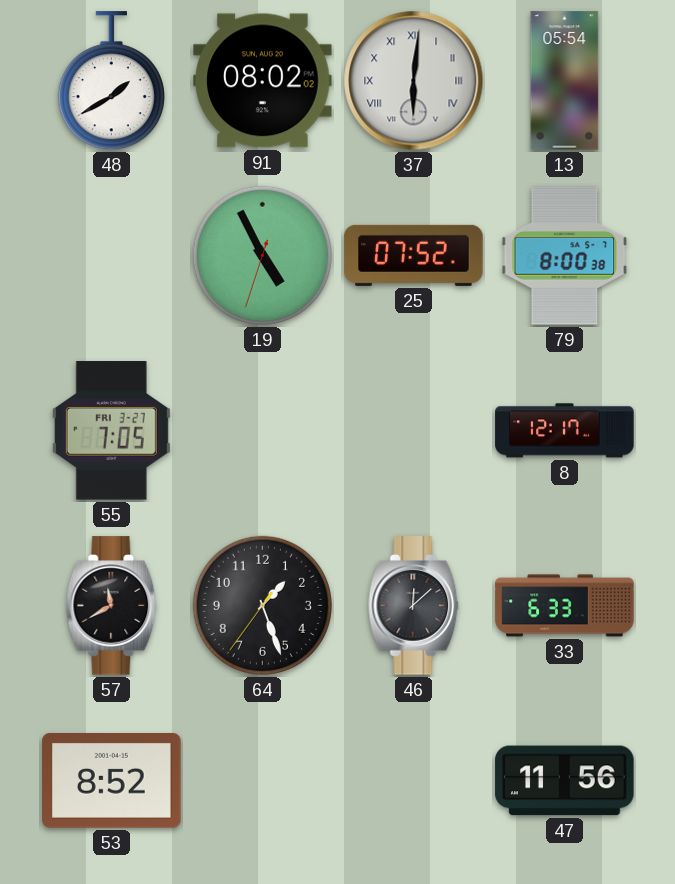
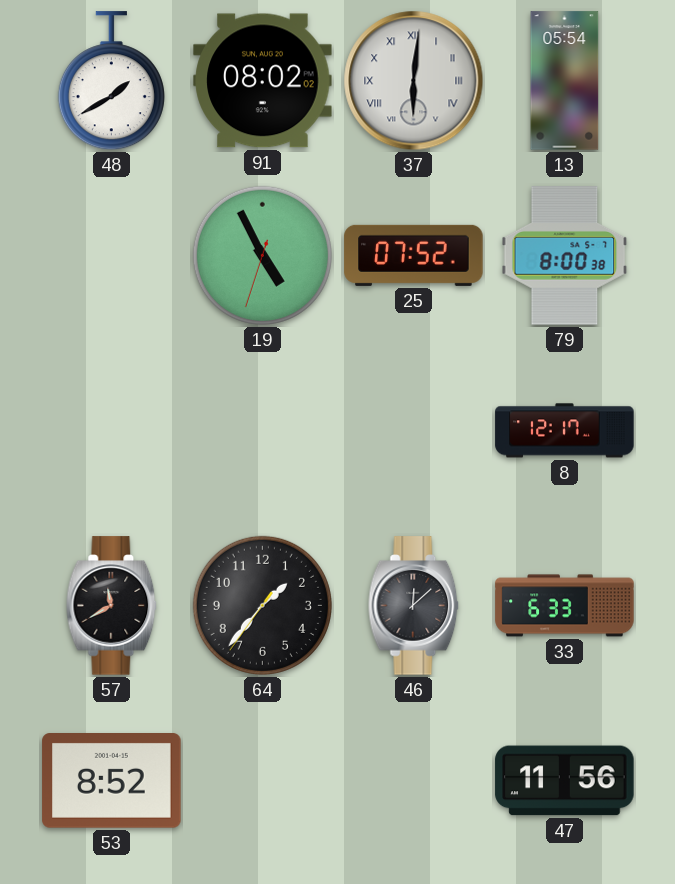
55: 7:05 -> none
64: 1:26 -> 1:36
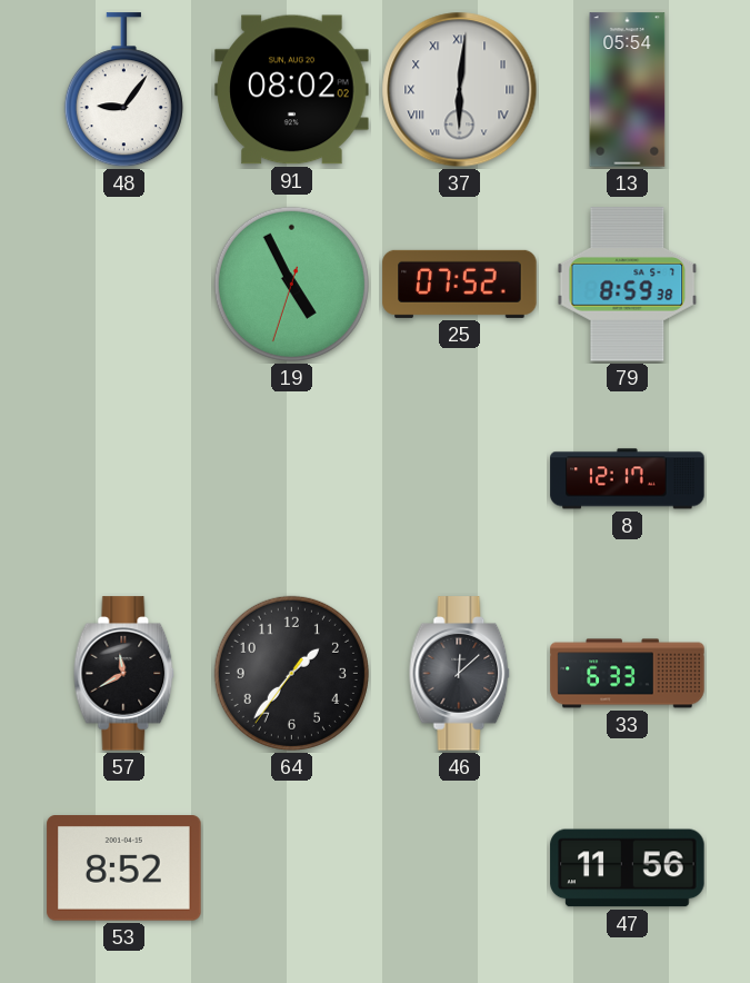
48: 1:40 -> 9:06
79: 8:00 -> 8:59
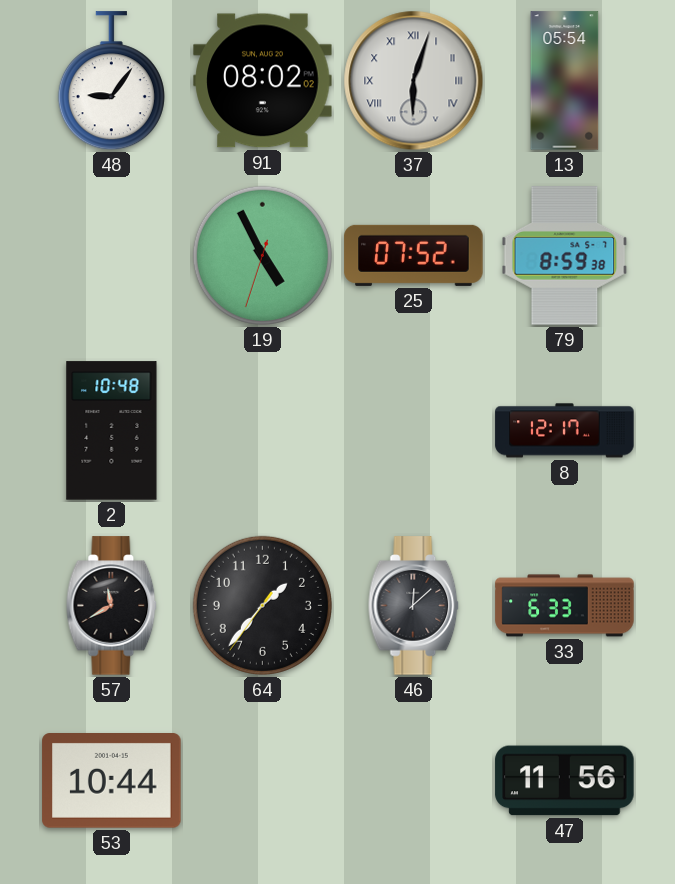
37: 6:01 -> 6:03
2: none -> 10:48
53: 8:52 -> 10:44
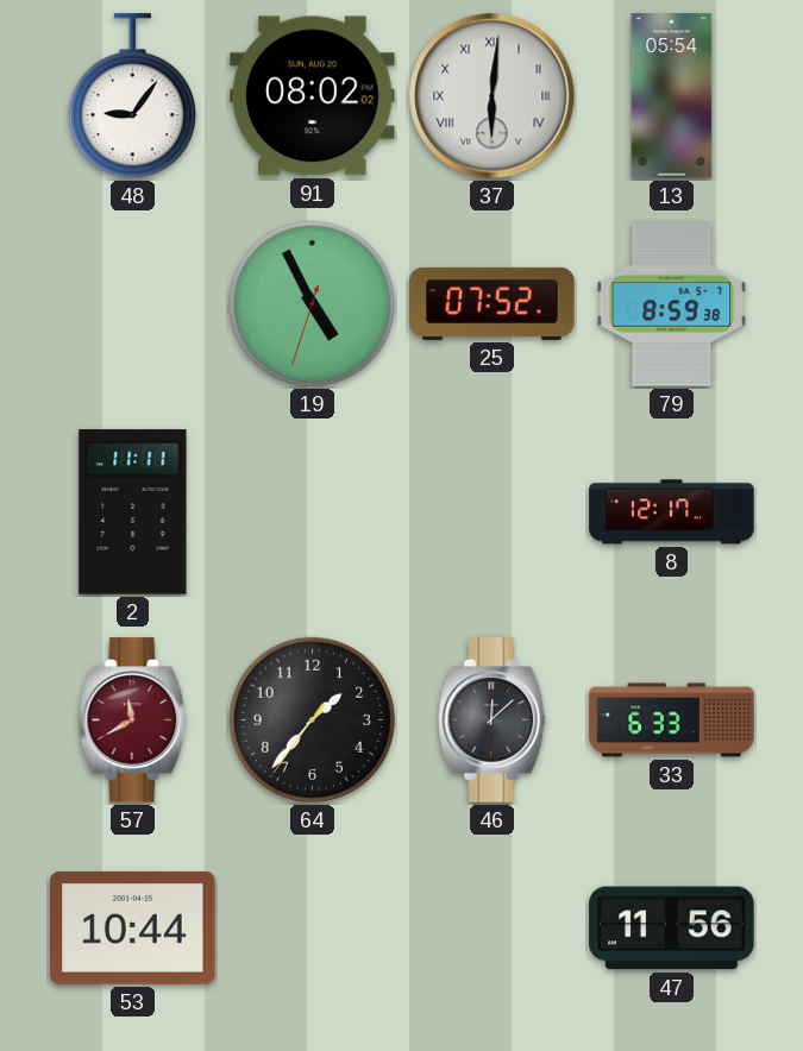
37: 6:03 -> 6:01
2: 10:48 -> 11:11
57 dial: black -> burgundy
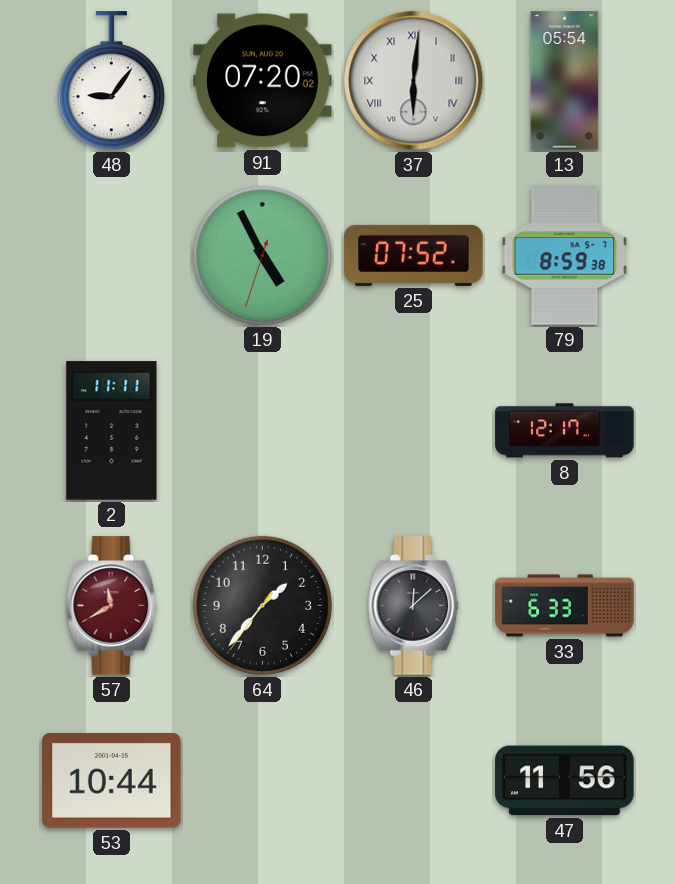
91: 08:02 -> 07:20
